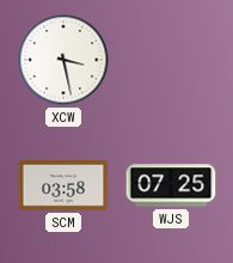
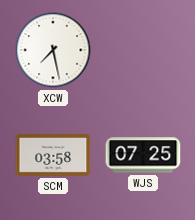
XCW: 3:28 -> 7:28
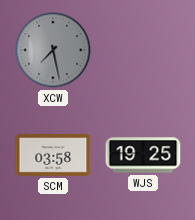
XCW dial: white -> grey
WJS: 07:25 -> 19:25
